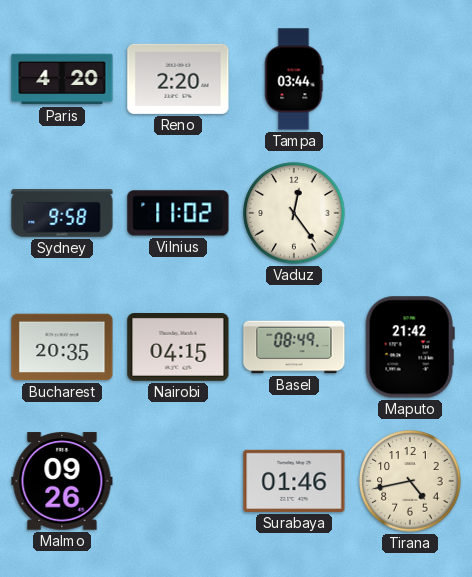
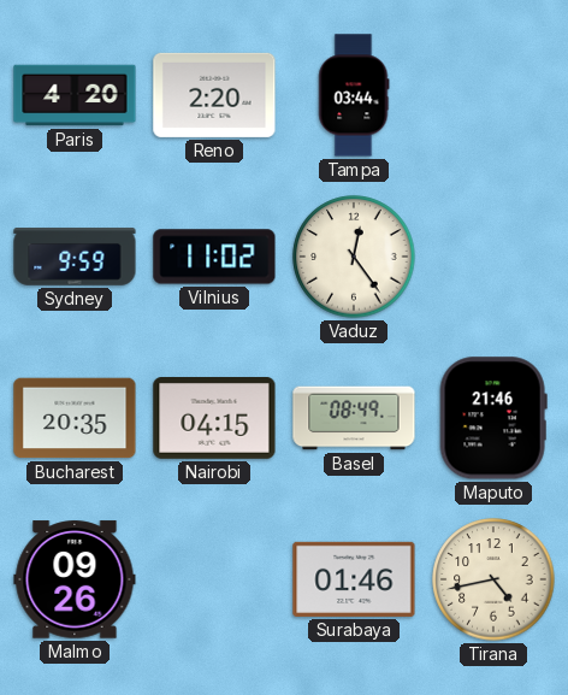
Sydney: 9:58 -> 9:59
Maputo: 21:42 -> 21:46
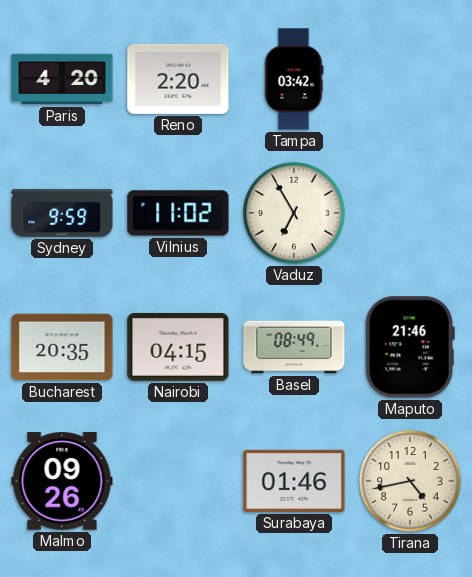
Tampa: 03:44 -> 03:42
Vaduz: 12:24 -> 6:55
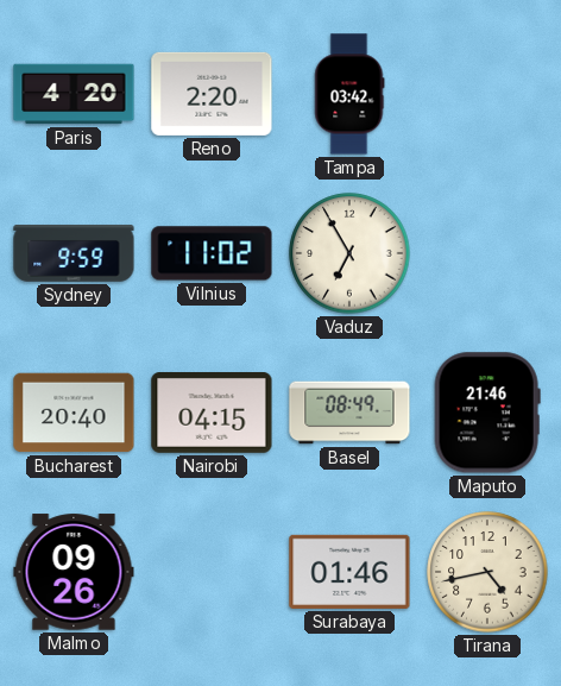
Bucharest: 20:35 -> 20:40
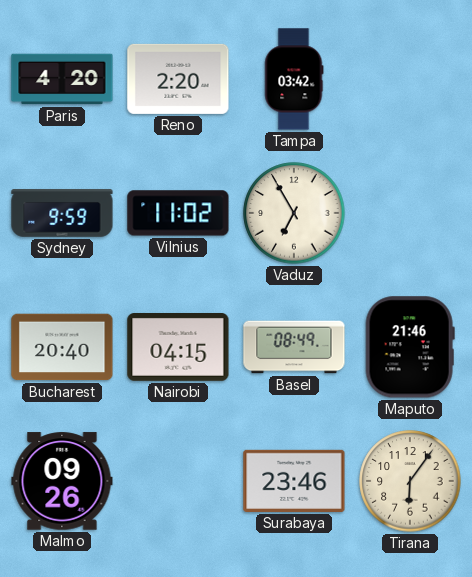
Surabaya: 01:46 -> 23:46
Tirana: 4:43 -> 6:06
